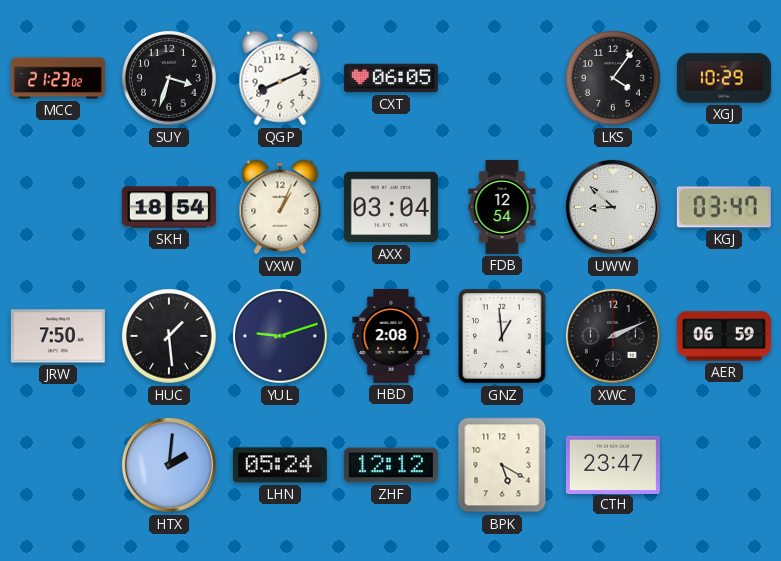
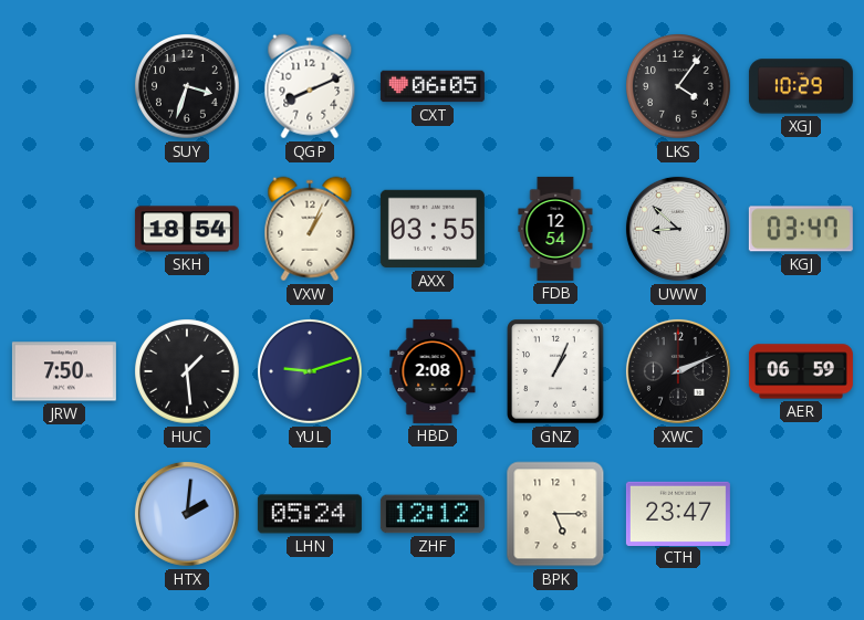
MCC: 21:23 -> none
AXX: 03:04 -> 03:55
GNZ: 12:59 -> 1:04
BPK: 5:20 -> 5:15
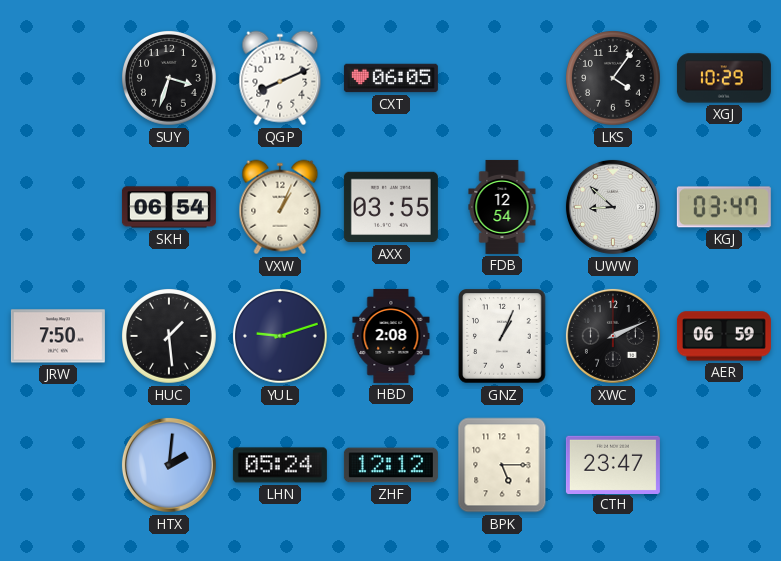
SKH: 18:54 -> 06:54
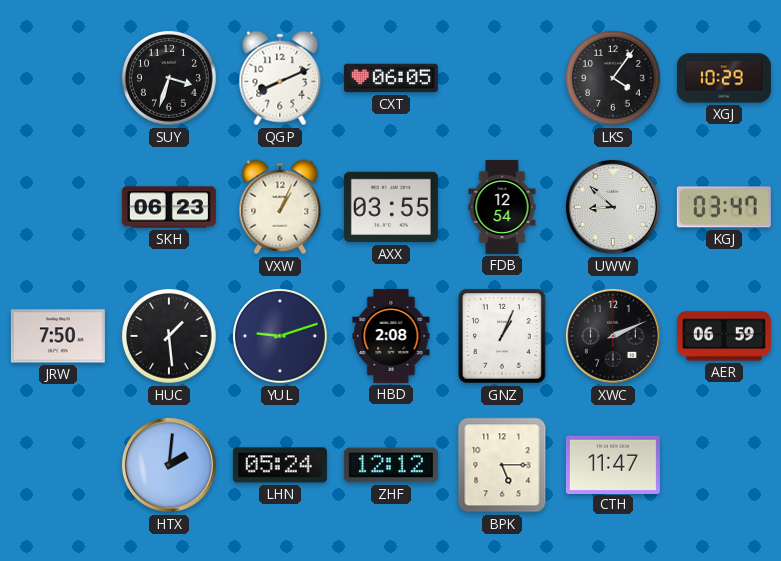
SKH: 06:54 -> 06:23
CTH: 23:47 -> 11:47
